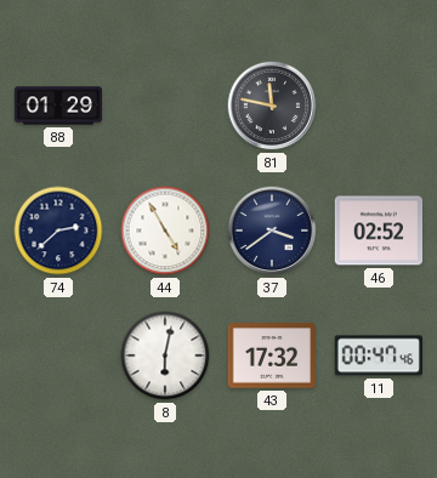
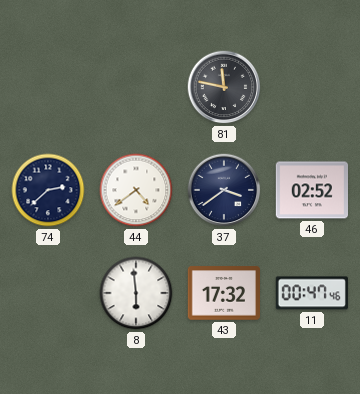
88: 01:29 -> none
44: 4:55 -> 4:39
8: 6:02 -> 5:59
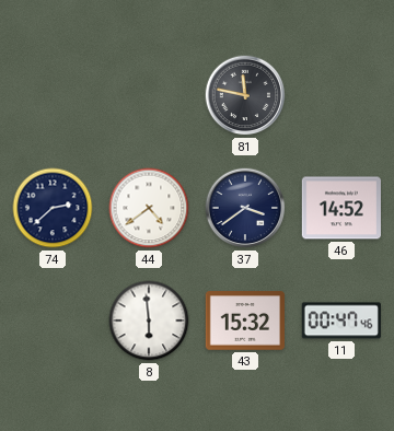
46: 02:52 -> 14:52
43: 17:32 -> 15:32
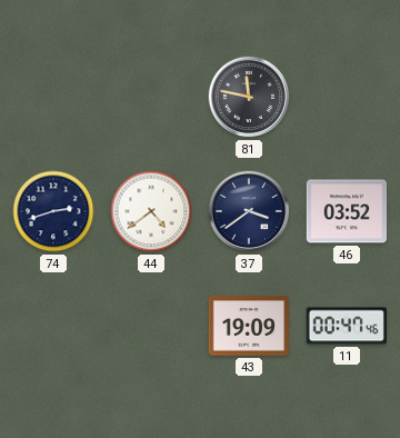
74: 2:38 -> 2:42
46: 14:52 -> 03:52
8: 5:59 -> none
43: 15:32 -> 19:09
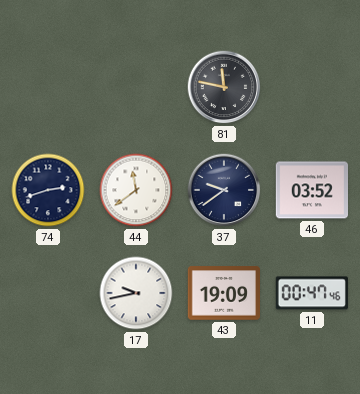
44: 4:39 -> 11:39
37: 3:39 -> 9:39
17: none -> 9:43
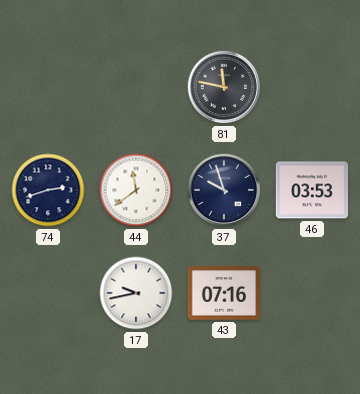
37: 9:39 -> 9:57
46: 03:52 -> 03:53
43: 19:09 -> 07:16
11: 00:47 -> none
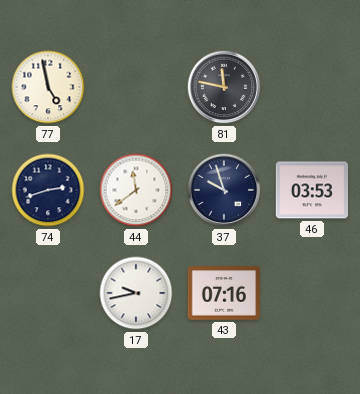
77: none -> 4:58
